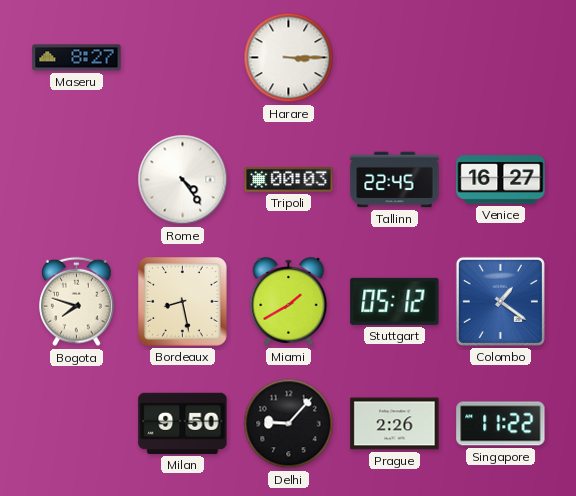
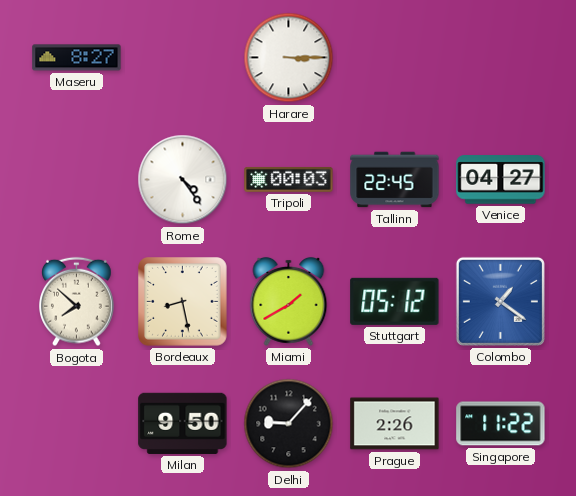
Venice: 16:27 -> 04:27
Bogota: 7:48 -> 7:52
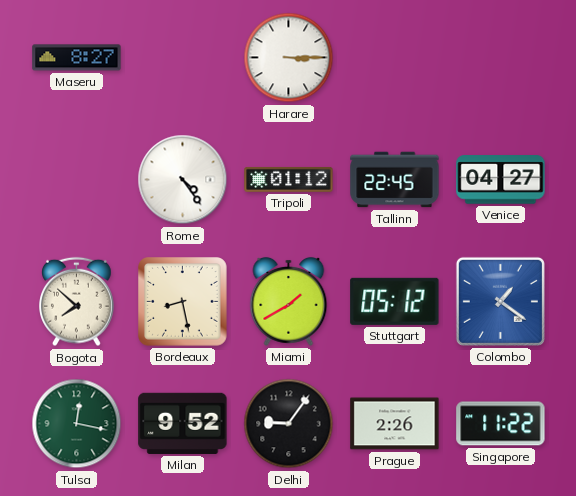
Tripoli: 00:03 -> 01:12
Tulsa: none -> 12:17
Milan: 9:50 -> 9:52
Delhi: 9:07 -> 9:06
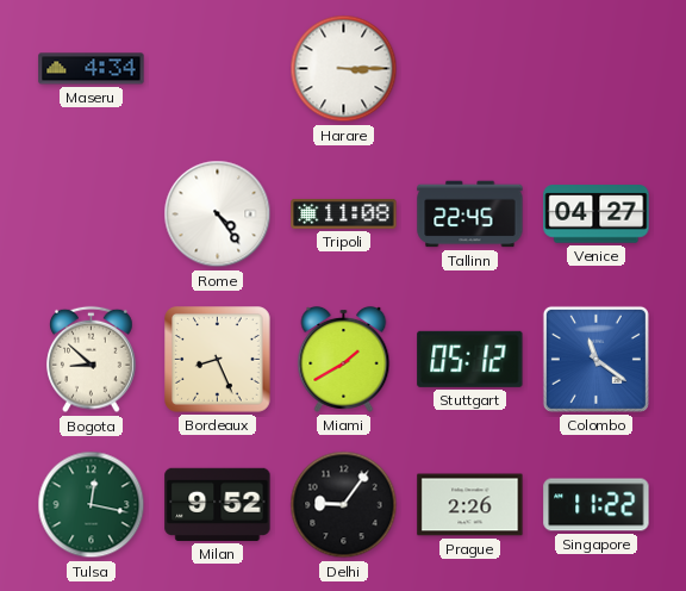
Maseru: 8:27 -> 4:34
Tripoli: 01:12 -> 11:08
Bogota: 7:52 -> 8:52
Bordeaux: 8:28 -> 8:26
Colombo: 1:21 -> 11:21
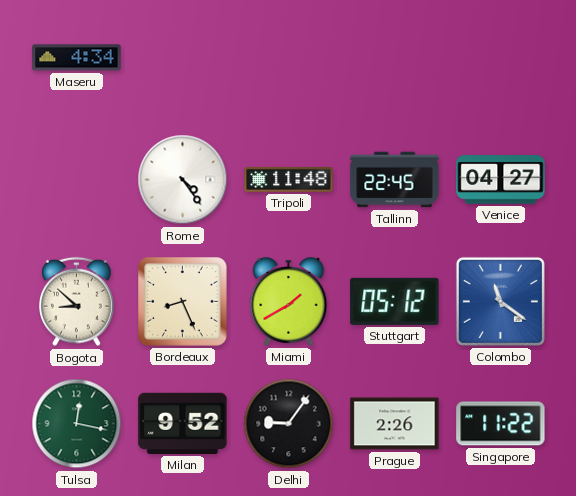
Harare: 3:15 -> none
Tripoli: 11:08 -> 11:48
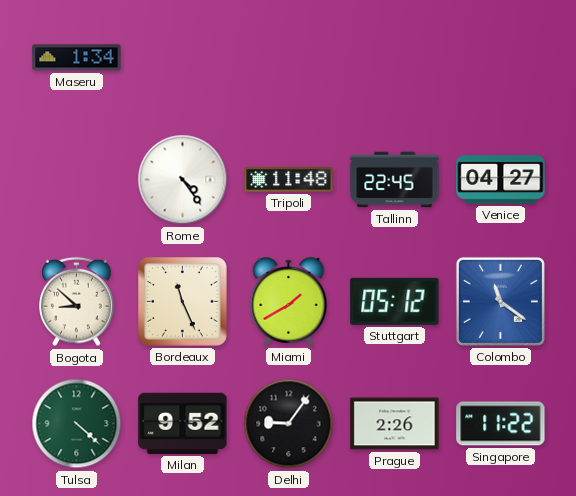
Maseru: 4:34 -> 1:34
Bordeaux: 8:26 -> 11:26
Tulsa: 12:17 -> 4:22
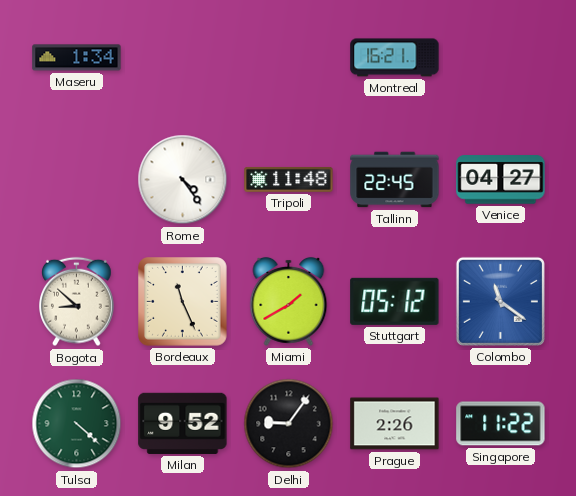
Montreal: none -> 16:21
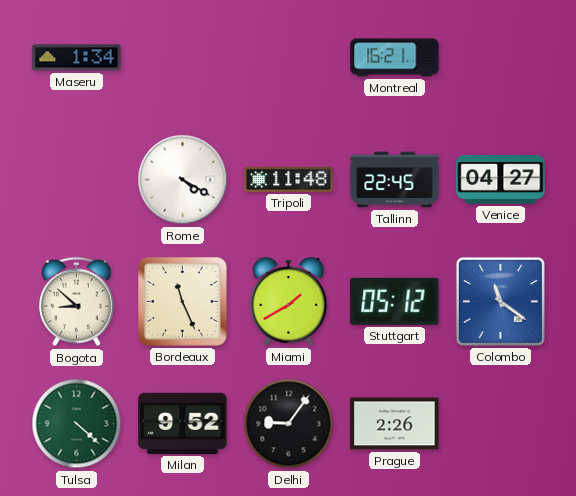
Rome: 4:24 -> 4:20
Singapore: 11:22 -> none
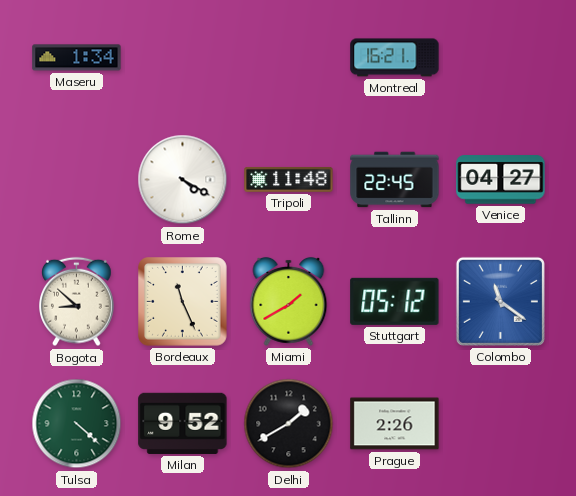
Delhi: 9:06 -> 1:40
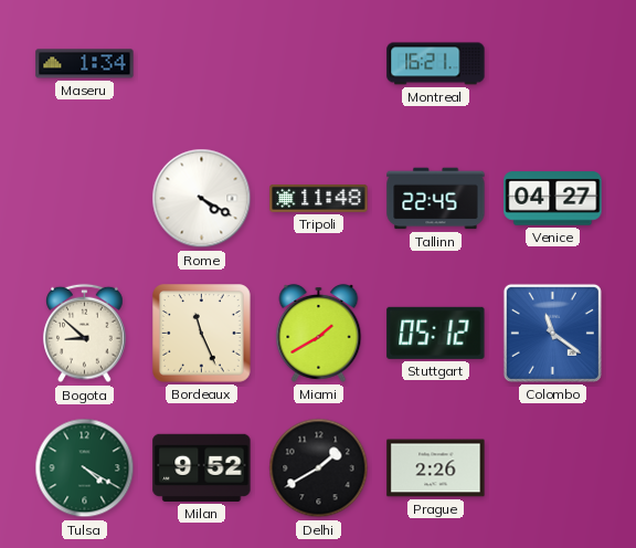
Tulsa: 4:22 -> 4:20
